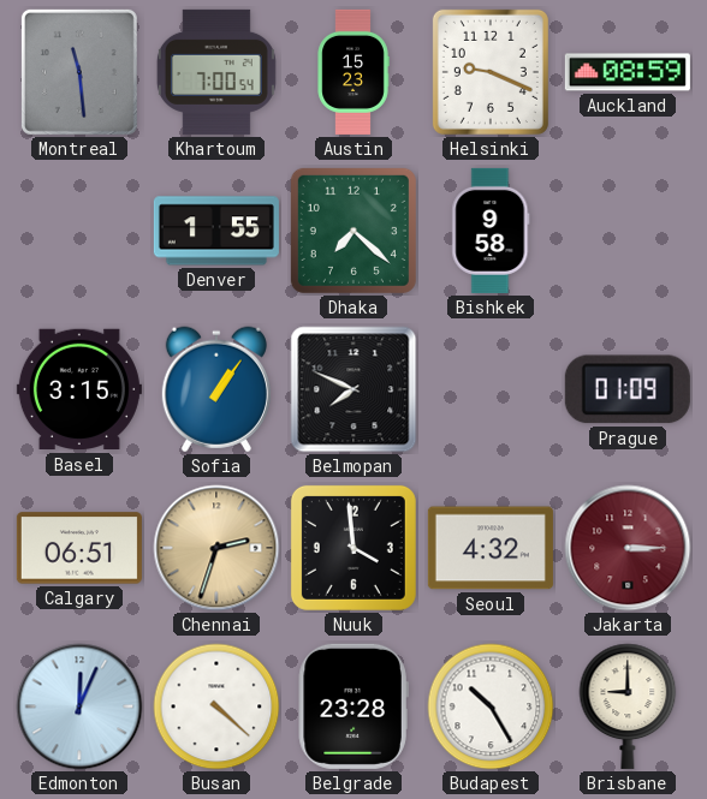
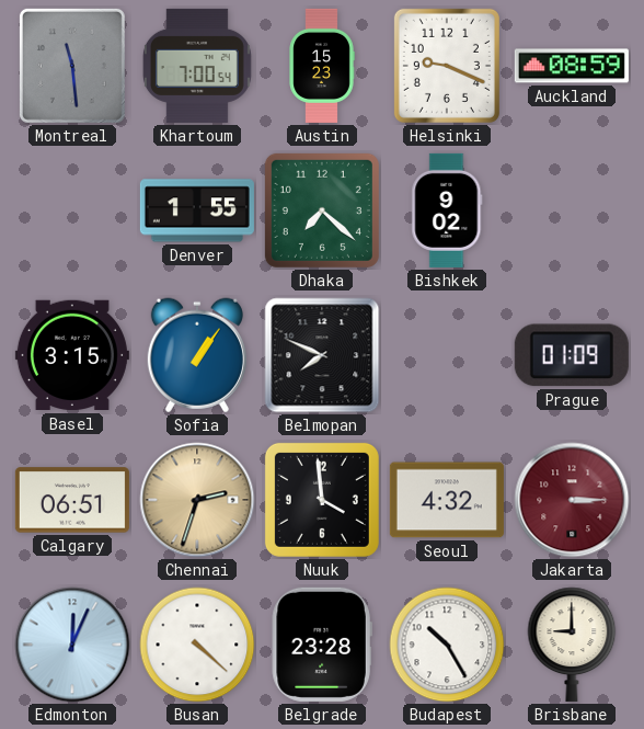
Bishkek: 9:58 -> 9:02
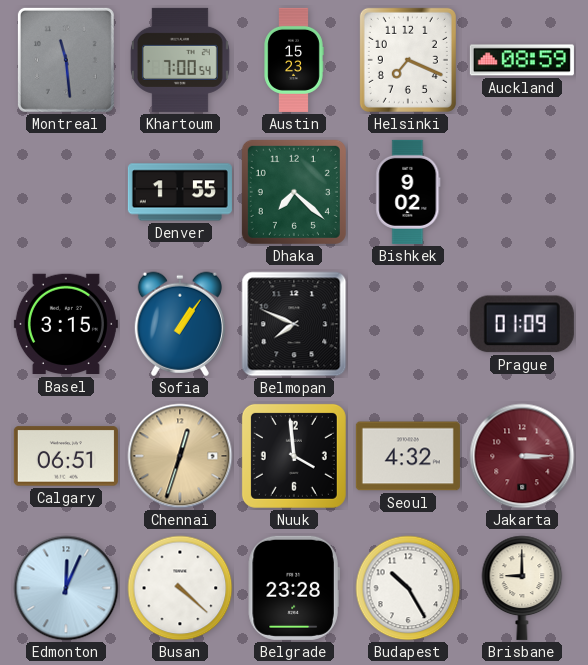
Helsinki: 9:19 -> 7:19
Chennai: 2:33 -> 12:33
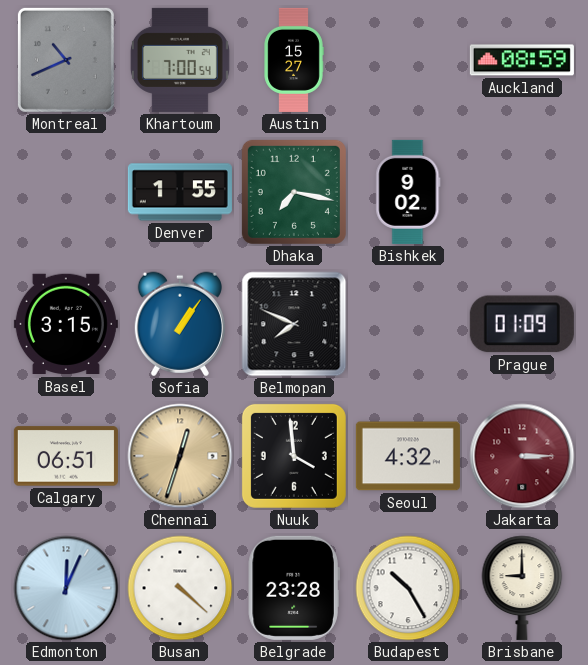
Montreal: 11:29 -> 10:41
Austin: 15:23 -> 15:27
Helsinki: 7:19 -> none
Dhaka: 7:22 -> 7:17
